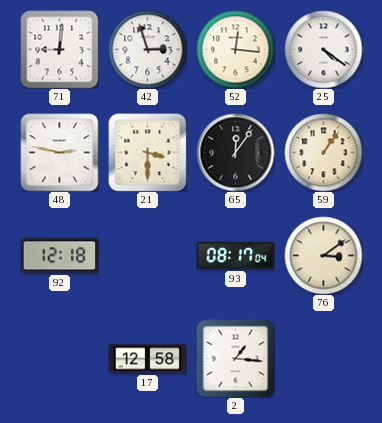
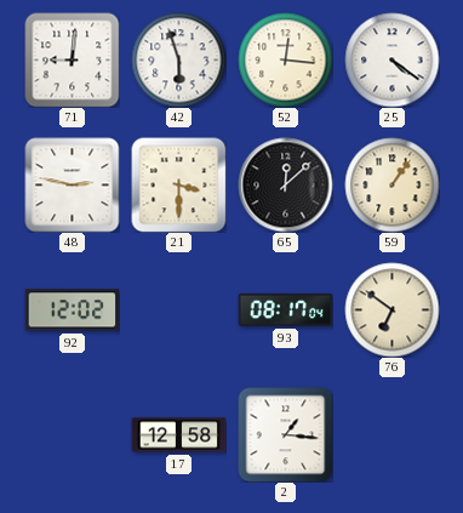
42: 2:57 -> 5:57
65: 12:06 -> 12:08
92: 12:18 -> 12:02
76: 3:09 -> 6:51
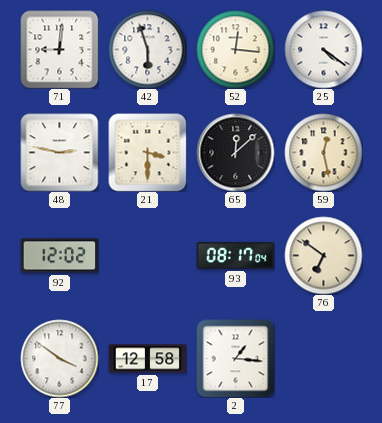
59: 1:06 -> 12:28
77: none -> 3:51
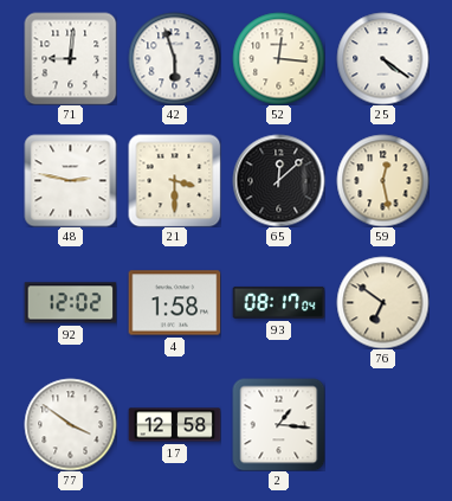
4: none -> 1:58
